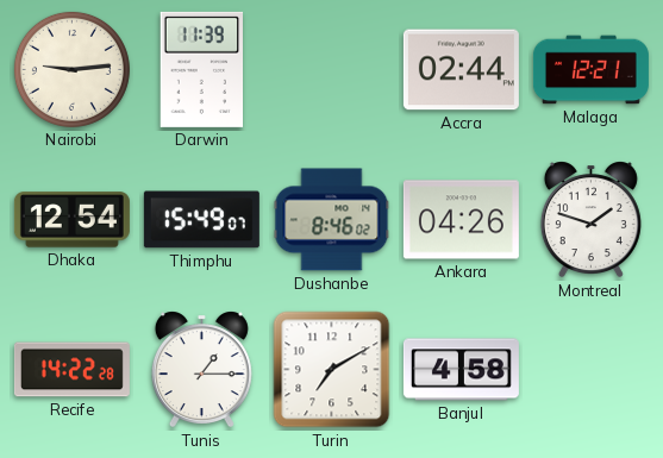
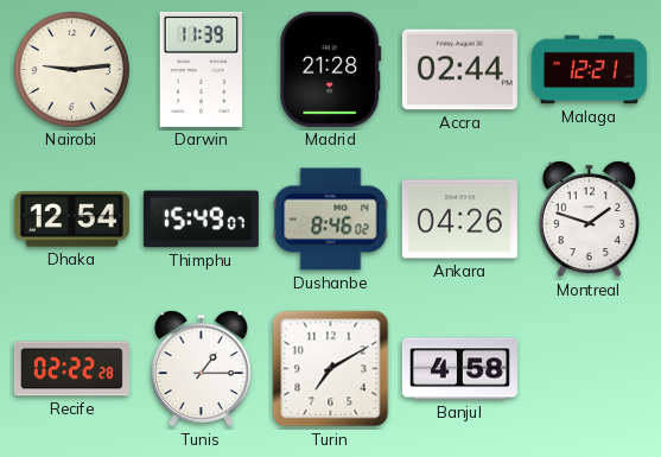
Madrid: none -> 21:28
Recife: 14:22 -> 02:22
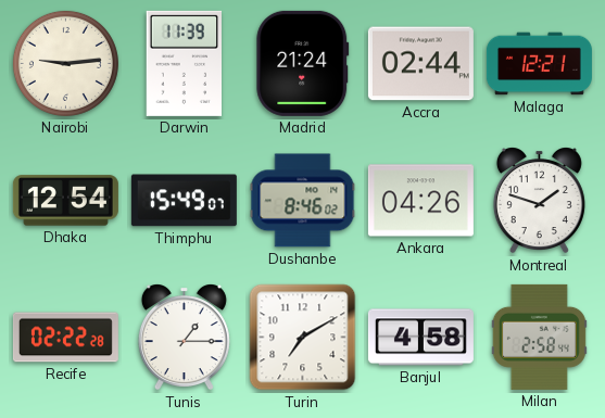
Madrid: 21:28 -> 21:24
Milan: none -> 2:58
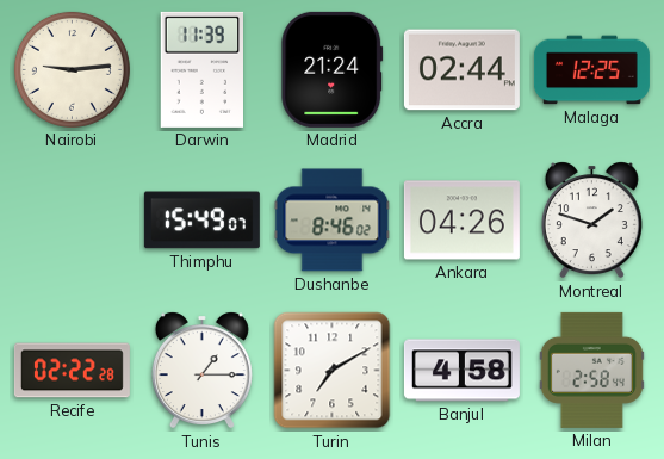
Malaga: 12:21 -> 12:25
Dhaka: 12:54 -> none
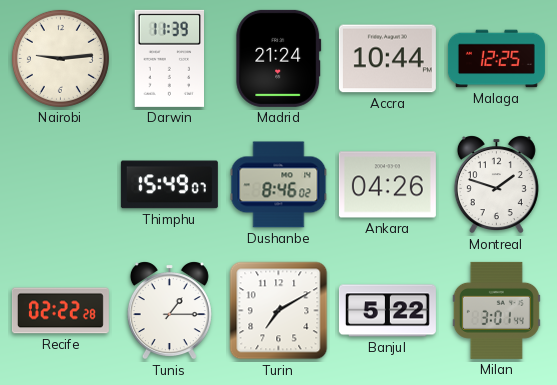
Accra: 02:44 -> 10:44
Banjul: 4:58 -> 5:22
Milan: 2:58 -> 3:01
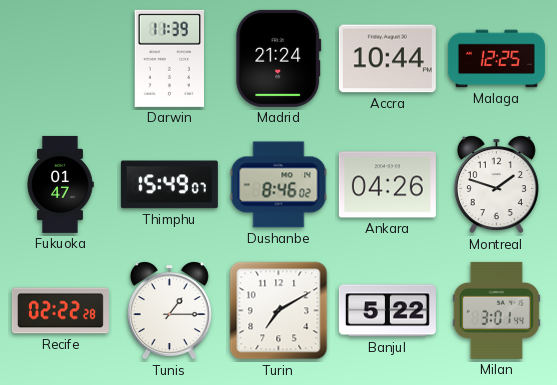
Nairobi: 9:14 -> none
Fukuoka: none -> 01:47
